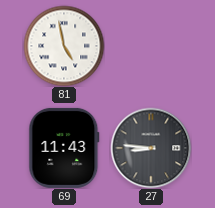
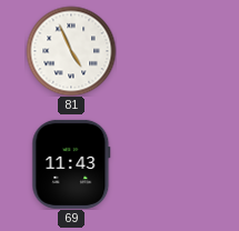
81: 4:58 -> 4:56
27: 8:46 -> none
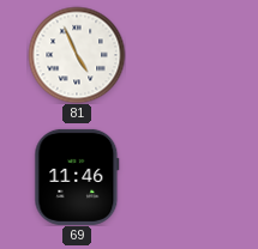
69: 11:43 -> 11:46
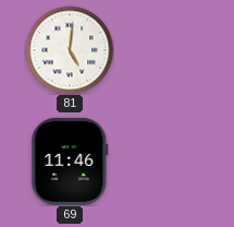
81: 4:56 -> 5:01
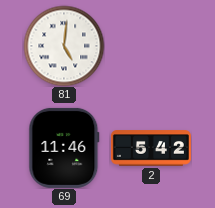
2: none -> 5:42
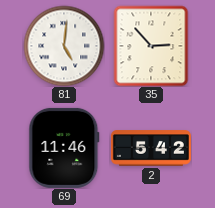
35: none -> 2:53
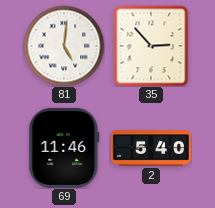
2: 5:42 -> 5:40
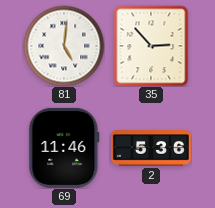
2: 5:40 -> 5:36
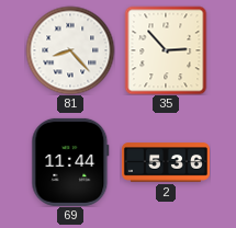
81: 5:01 -> 8:23
69: 11:46 -> 11:44
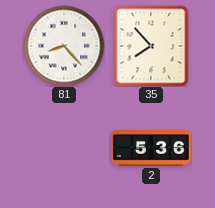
35: 2:53 -> 7:53
69: 11:44 -> none
